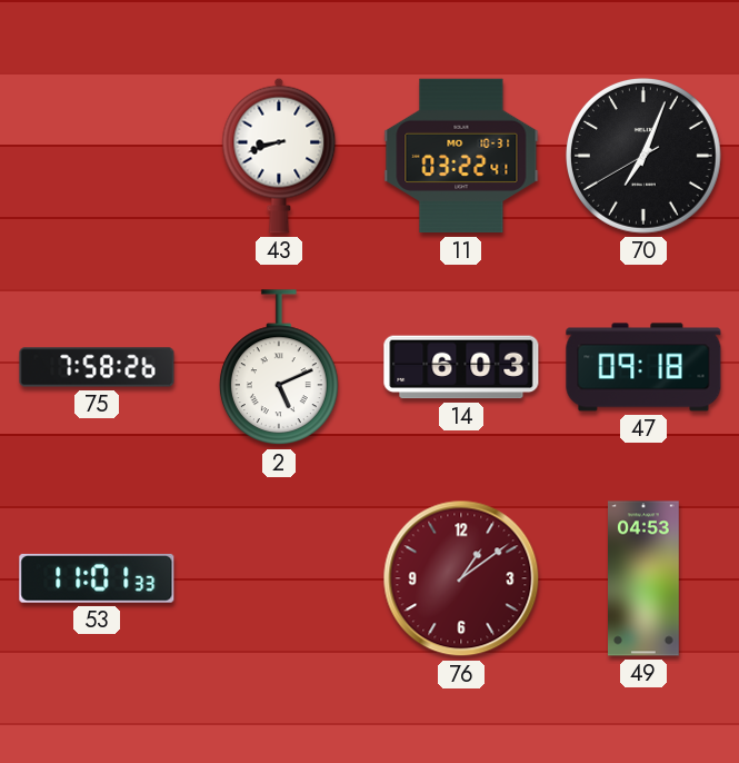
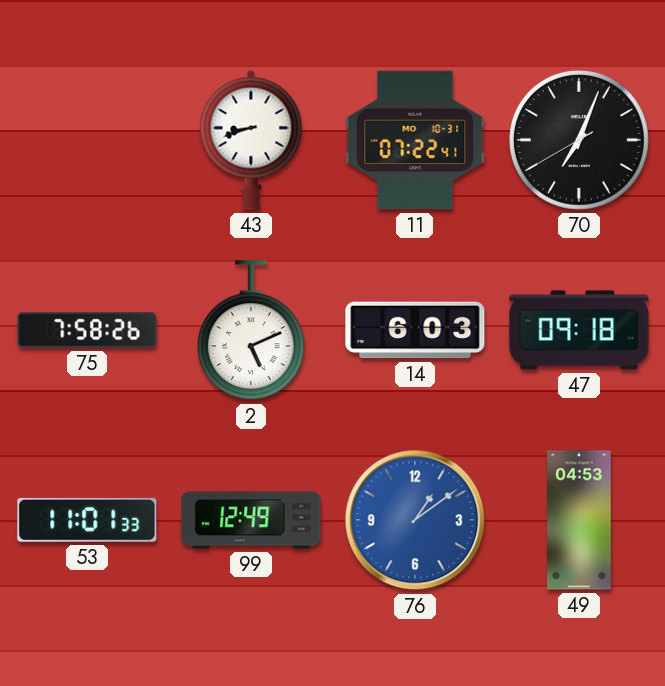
11: 03:22 -> 07:22
99: none -> 12:49
76 dial: burgundy -> blue
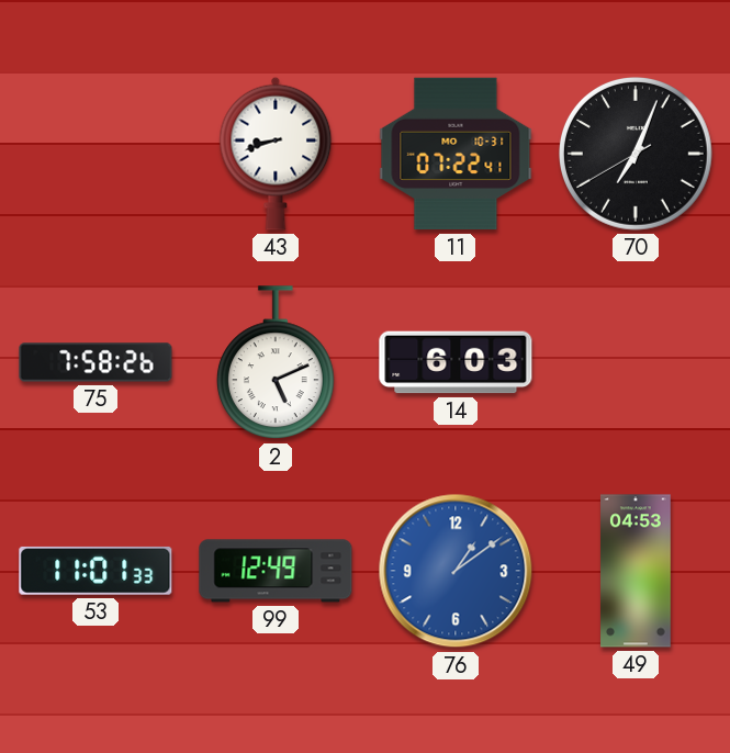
47: 09:18 -> none
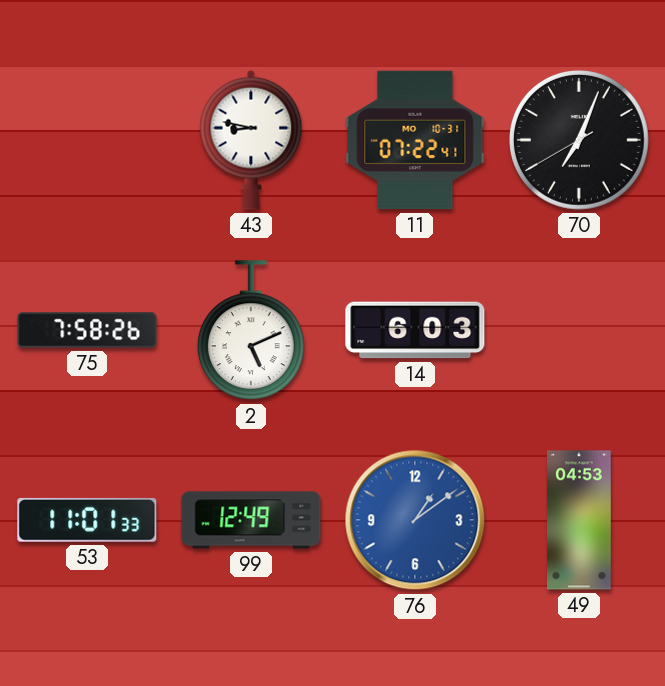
43: 8:42 -> 8:47
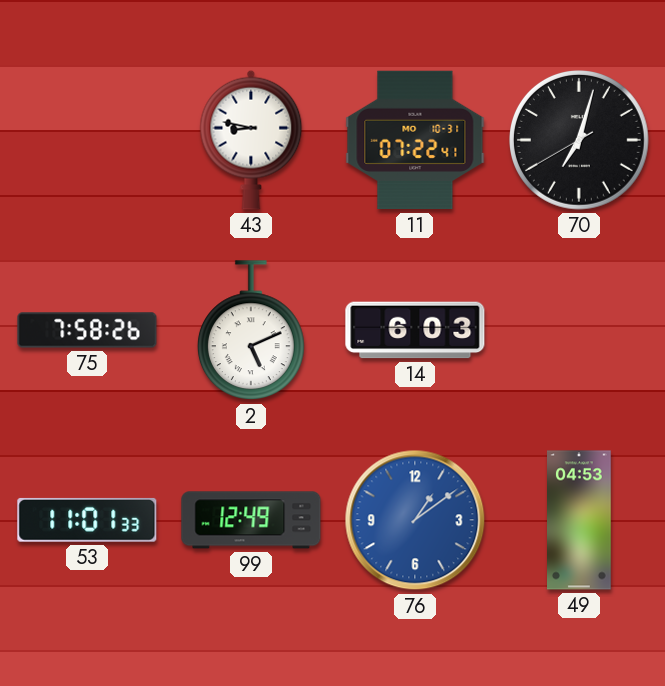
70: 7:03 -> 7:02
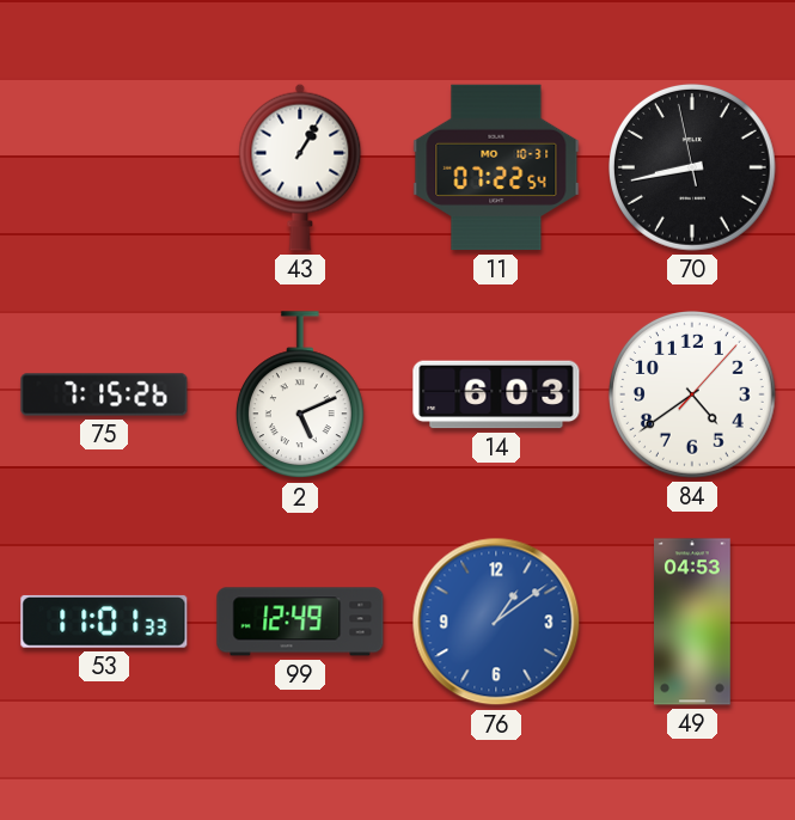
43: 8:47 -> 1:05
11: 07:22:41 -> 07:22:54
70: 7:02 -> 8:42
75: 7:58 -> 7:15
84: none -> 4:39
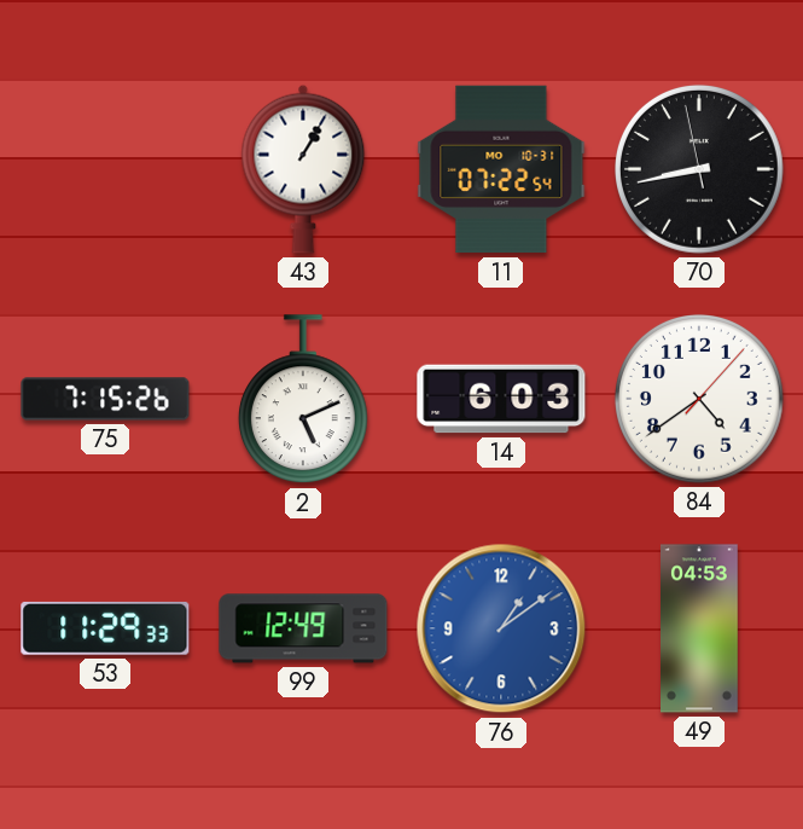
53: 11:01 -> 11:29
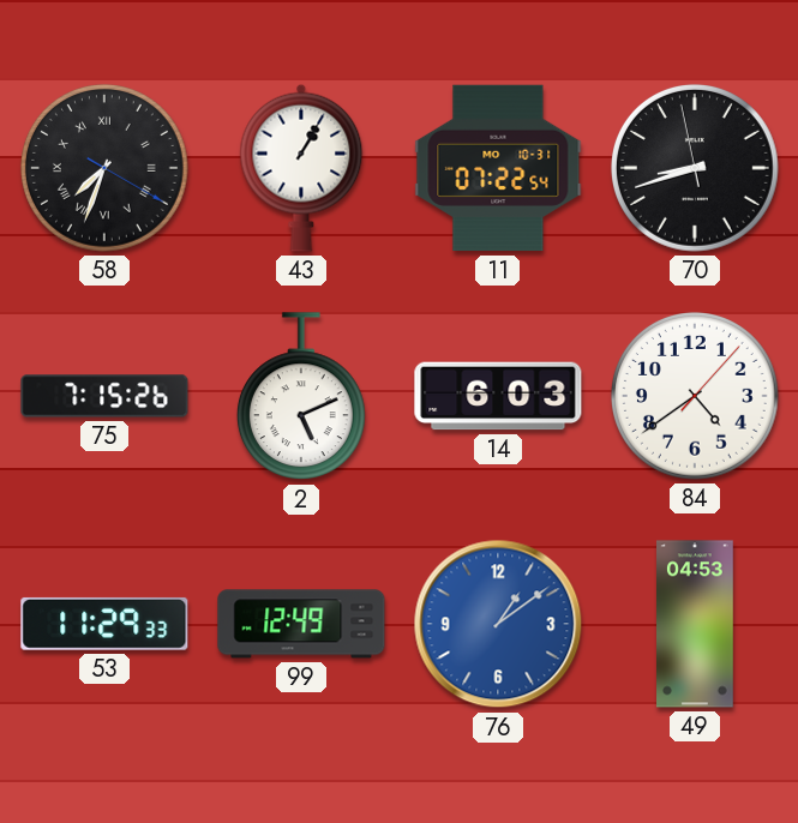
58: none -> 7:33
70: 8:42 -> 8:41
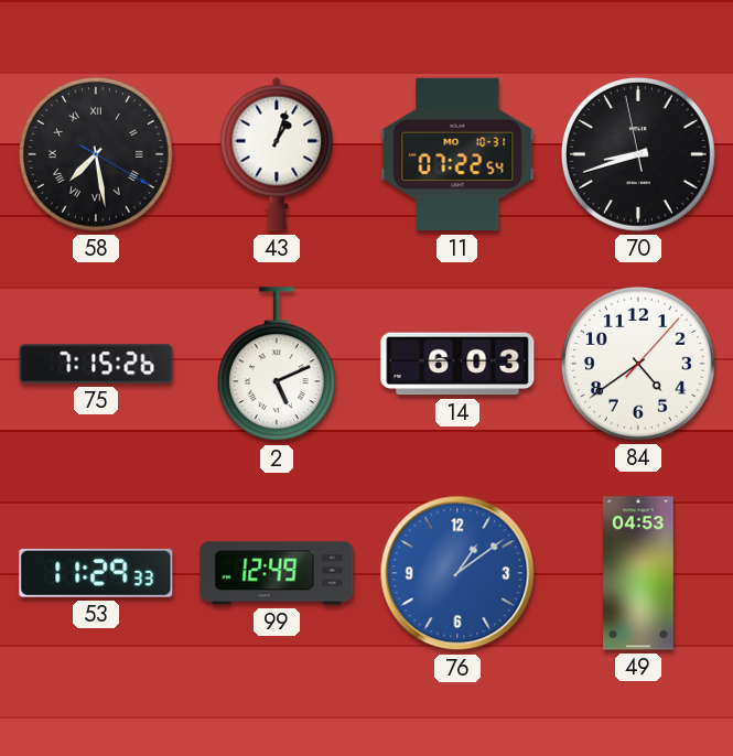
58: 7:33 -> 7:28
43: 1:05 -> 1:03
